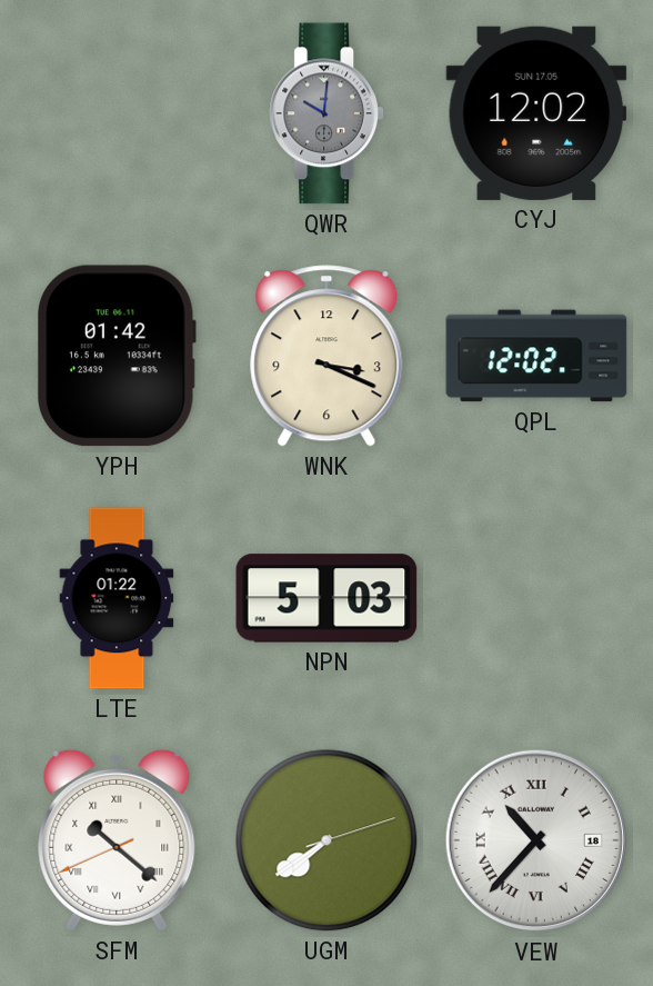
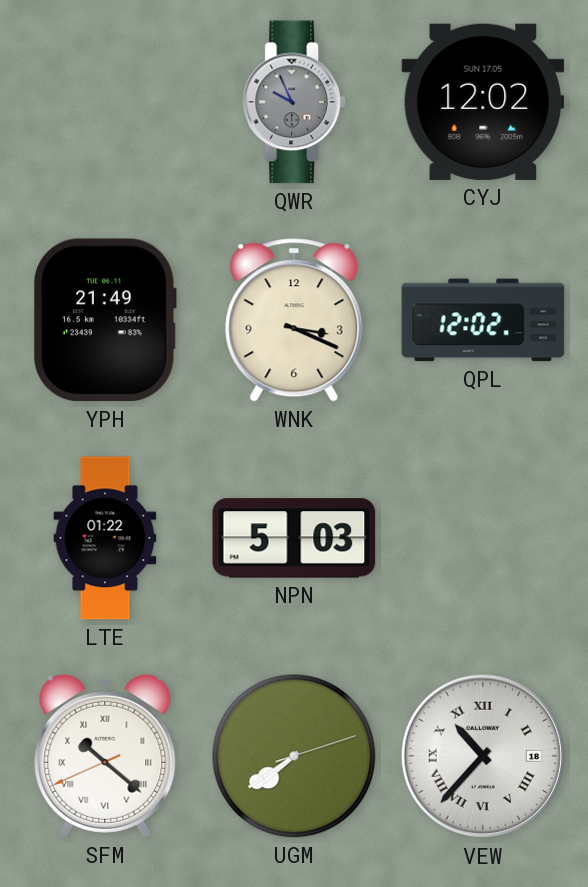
QWR: 10:01 -> 9:56
YPH: 01:42 -> 21:49
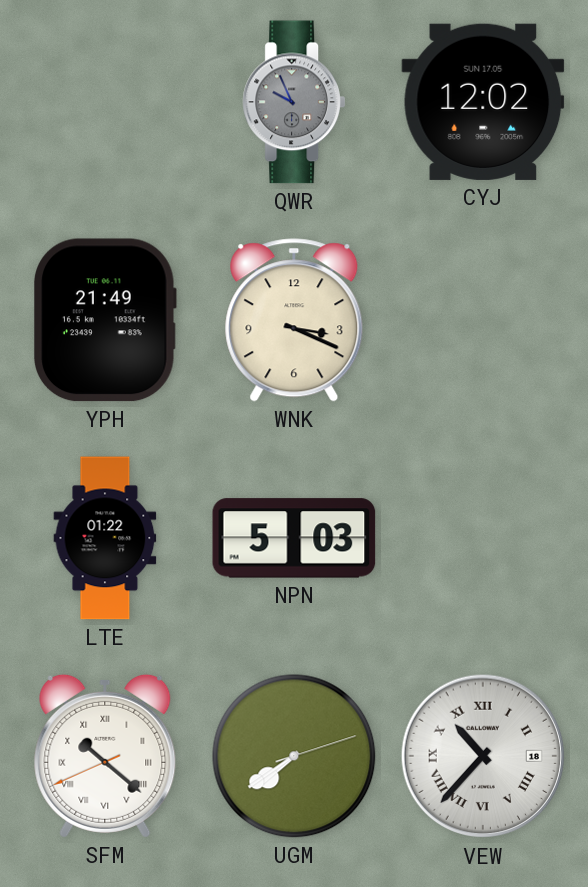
QPL: 12:02 -> none
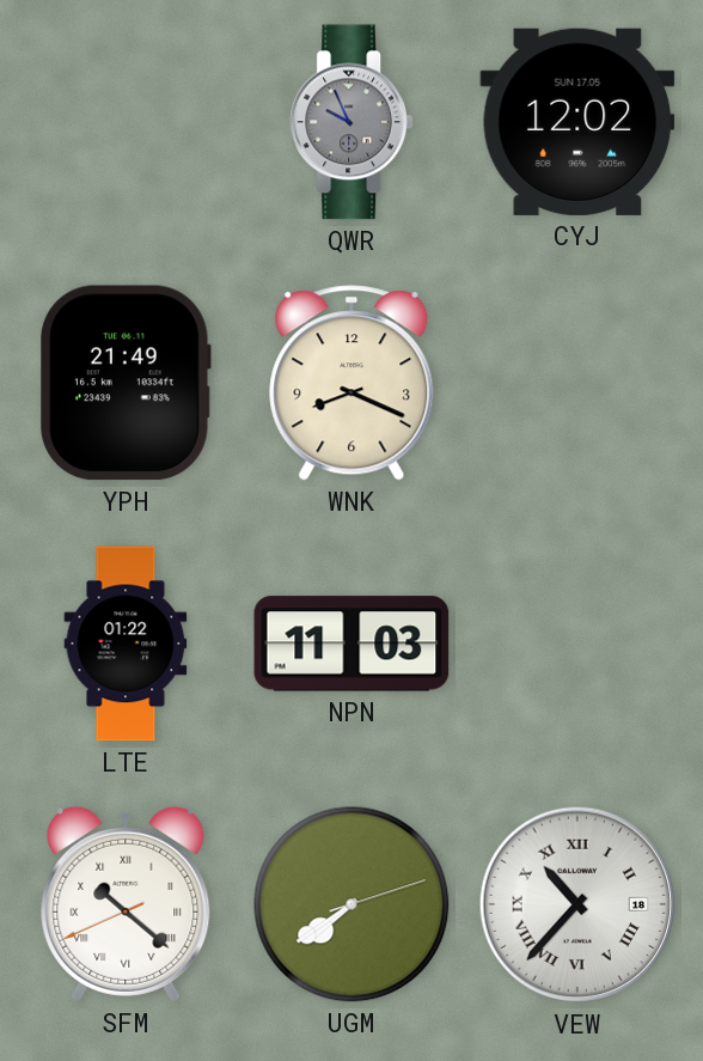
WNK: 3:19 -> 8:19
NPN: 5:03 -> 11:03
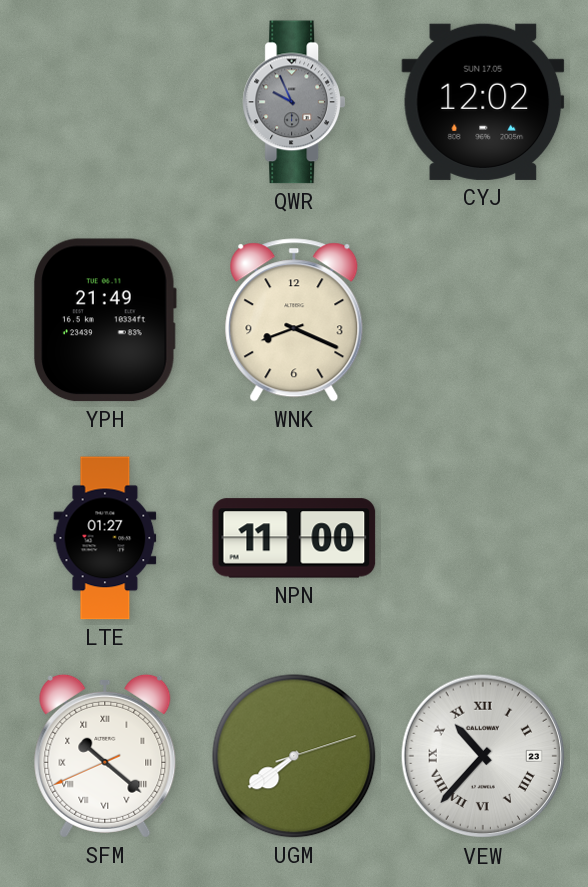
LTE: 01:22 -> 01:27
NPN: 11:03 -> 11:00
VEW date: 18 -> 23
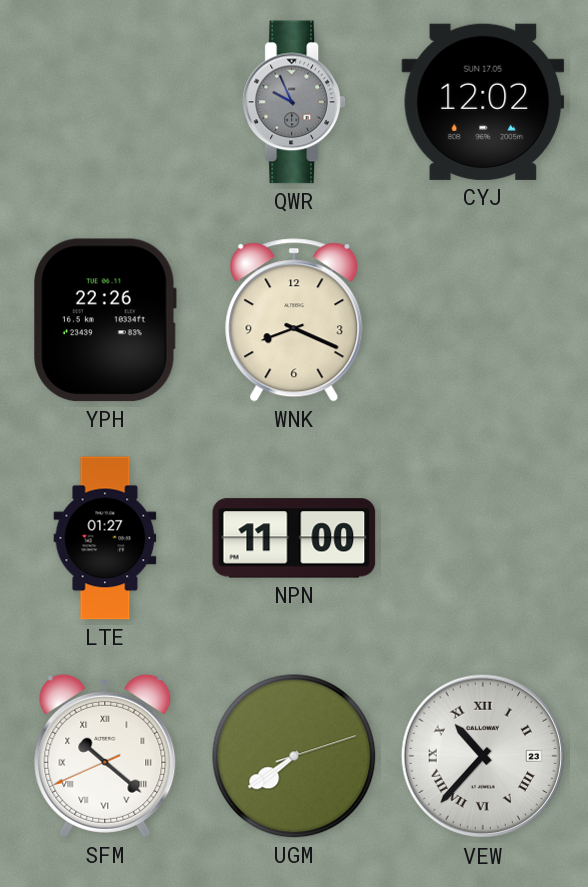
YPH: 21:49 -> 22:26
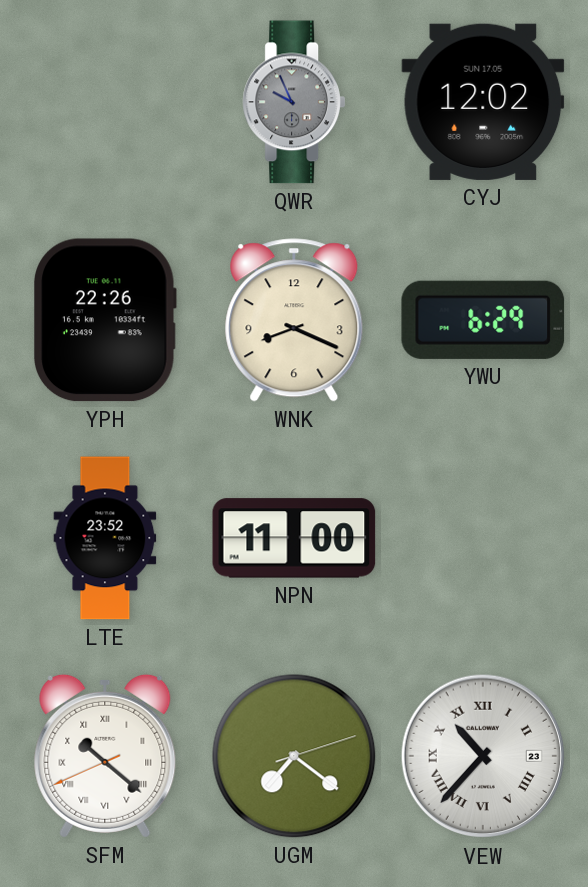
YWU: none -> 6:29
LTE: 01:27 -> 23:52
UGM: 7:39 -> 7:21
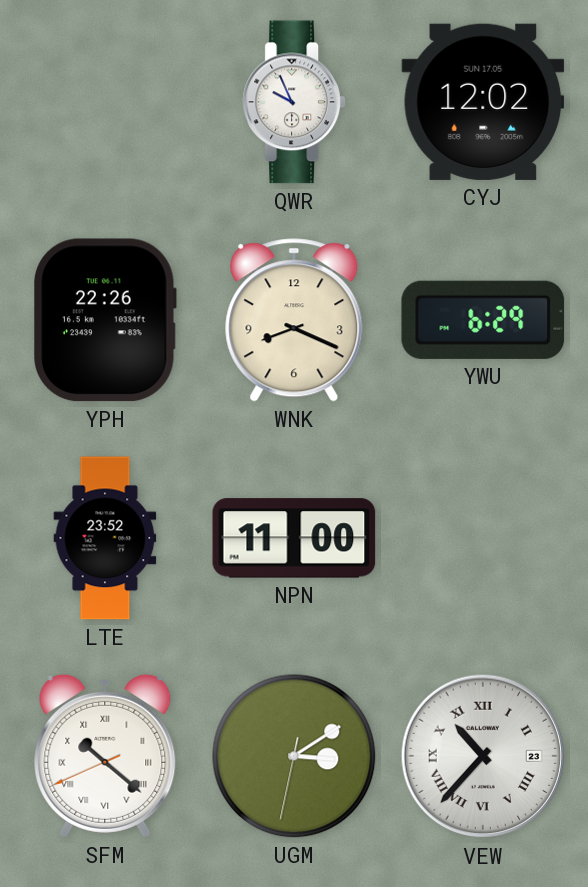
QWR dial: grey -> white
UGM: 7:21 -> 3:09
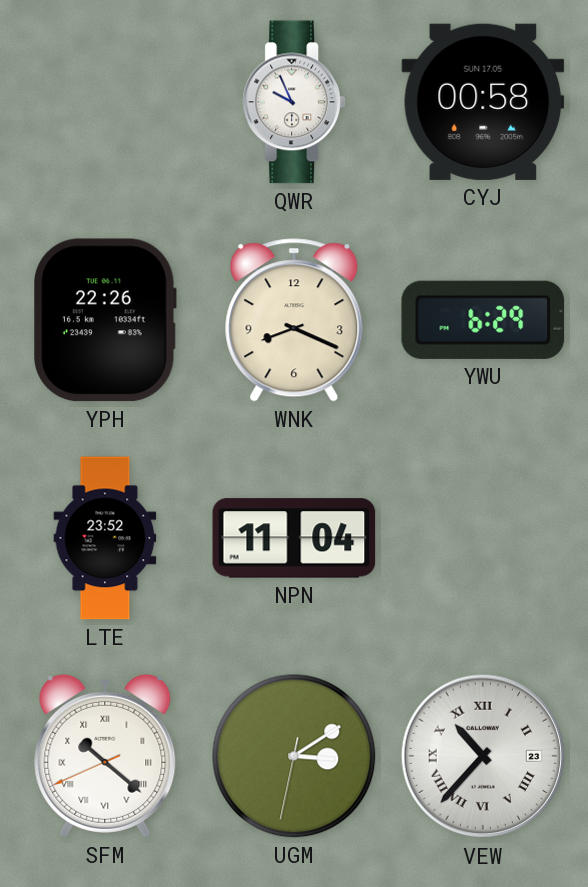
CYJ: 12:02 -> 00:58
NPN: 11:00 -> 11:04
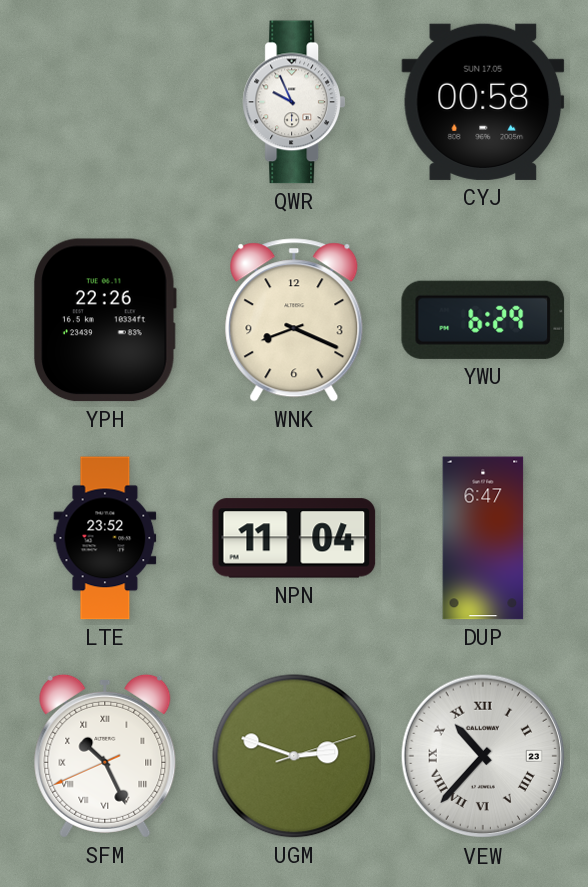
DUP: none -> 6:47
SFM: 10:21 -> 10:25
UGM: 3:09 -> 2:48
